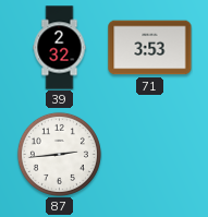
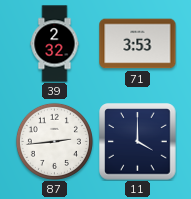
11: none -> 4:00
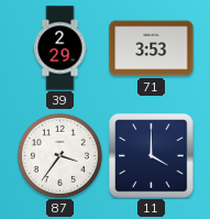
39: 2:32 -> 2:29
87: 2:44 -> 3:36
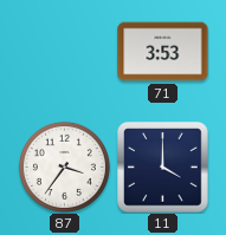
39: 2:29 -> none
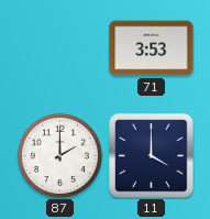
87: 3:36 -> 2:00
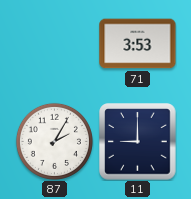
87: 2:00 -> 2:05
11: 4:00 -> 9:00
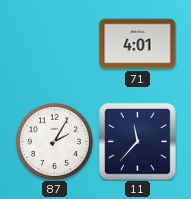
71: 3:53 -> 4:01
11: 9:00 -> 11:37
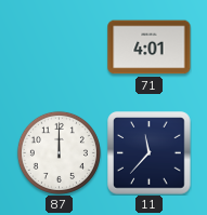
87: 2:05 -> 12:00
